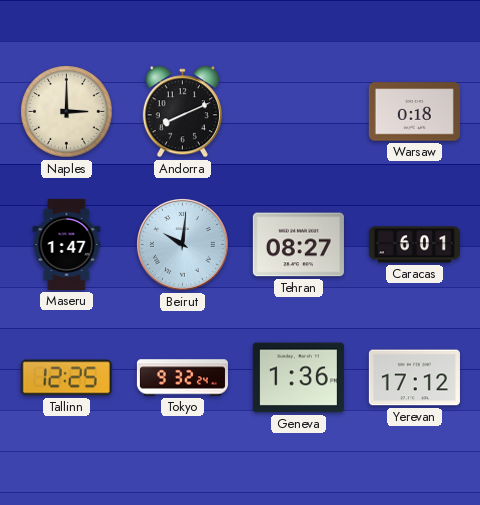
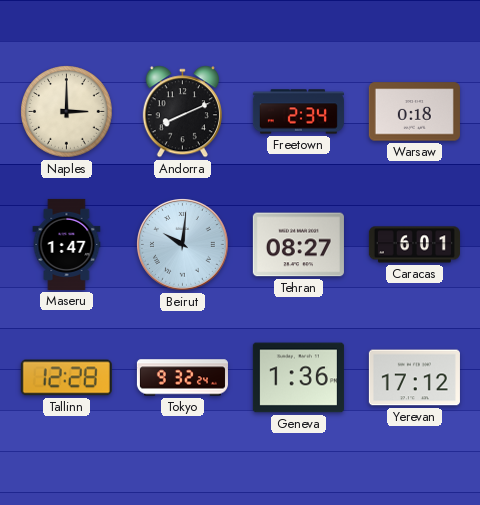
Freetown: none -> 2:34
Tallinn: 12:25 -> 12:28
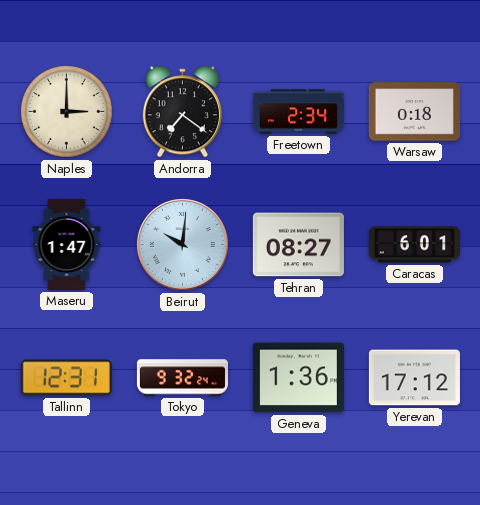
Andorra: 8:11 -> 7:21
Tallinn: 12:28 -> 12:31
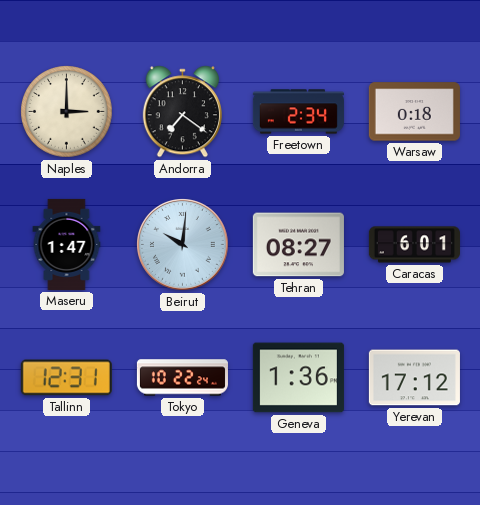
Tokyo: 9:32 -> 10:22
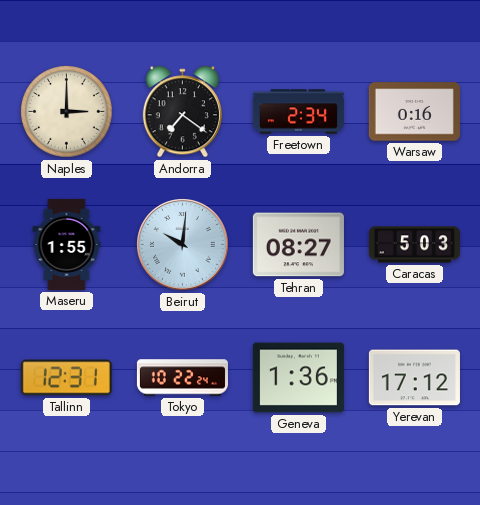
Warsaw: 0:18 -> 0:16
Maseru: 1:47 -> 1:55
Caracas: 6:01 -> 5:03
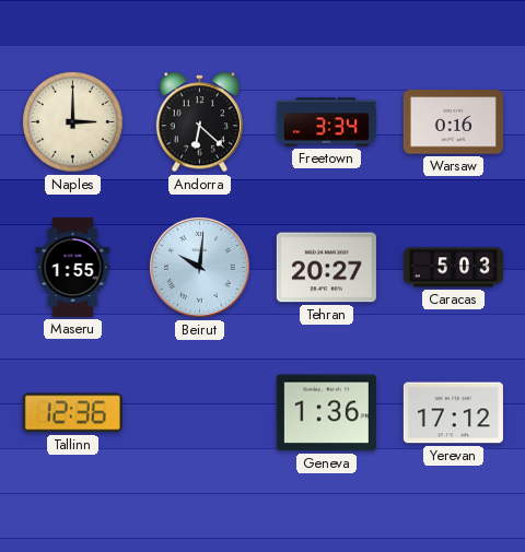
Andorra: 7:21 -> 6:22
Freetown: 2:34 -> 3:34
Tehran: 08:27 -> 20:27
Tallinn: 12:31 -> 12:36
Tokyo: 10:22 -> none
